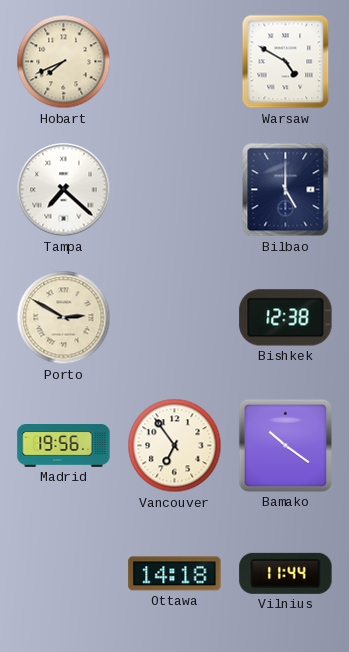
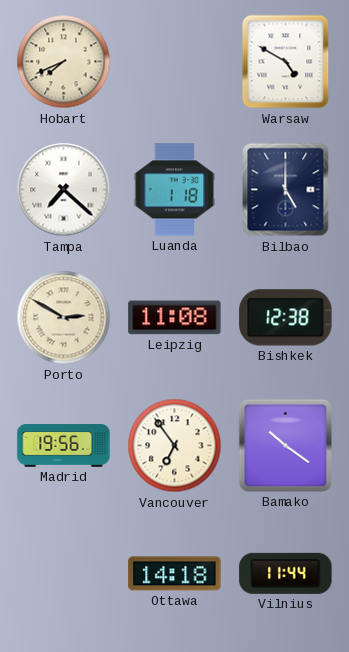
Luanda: none -> 1:18
Leipzig: none -> 11:08
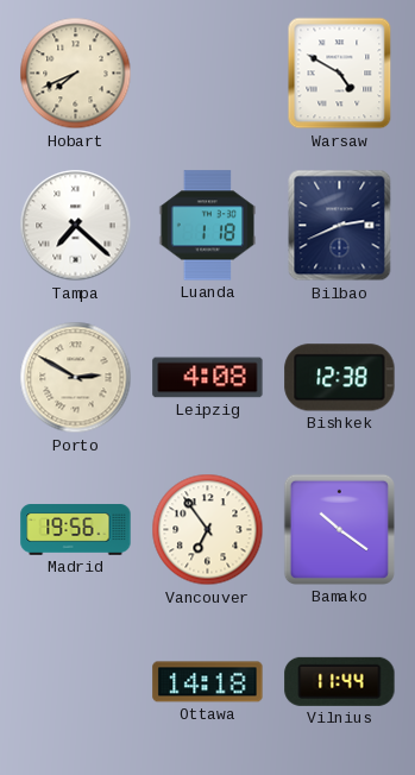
Bilbao: 5:00 -> 2:41
Leipzig: 11:08 -> 4:08
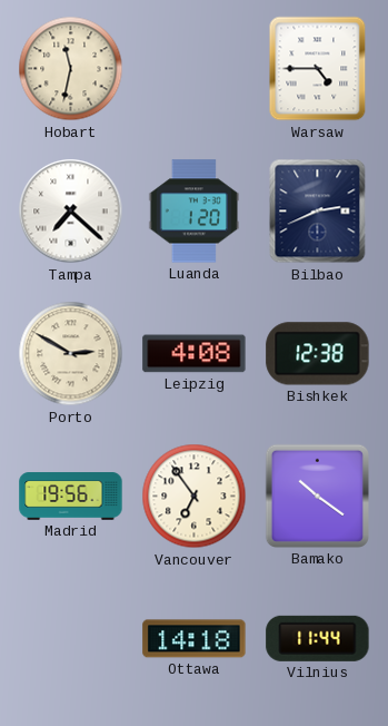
Hobart: 7:41 -> 11:32
Warsaw: 4:50 -> 4:45
Luanda: 1:18 -> 1:20
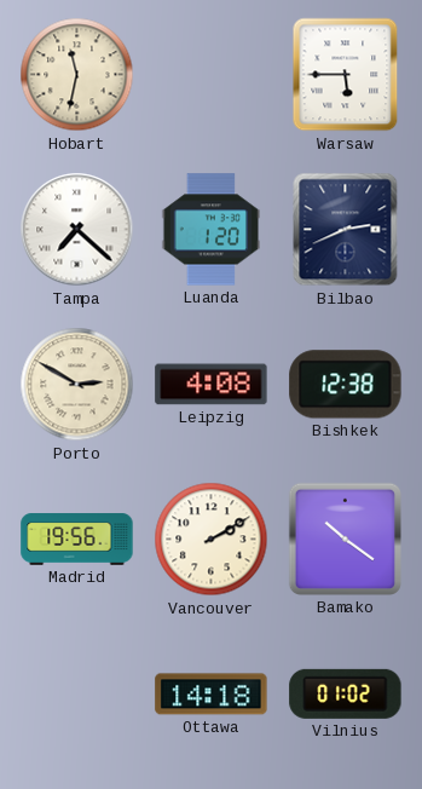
Warsaw: 4:45 -> 5:45
Vancouver: 6:54 -> 2:10
Vilnius: 11:44 -> 01:02
